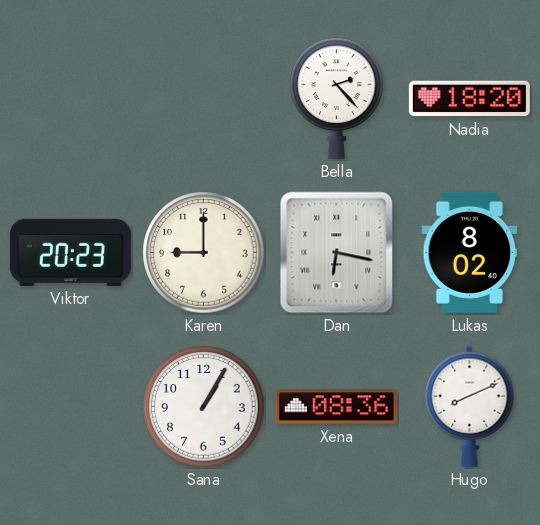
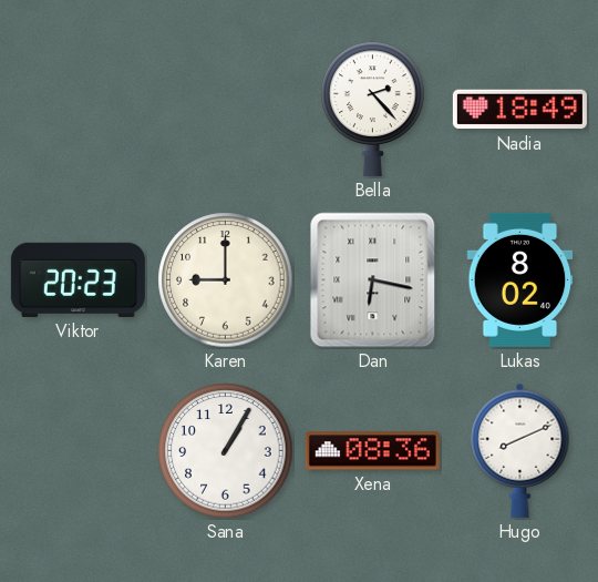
Nadia: 18:20 -> 18:49
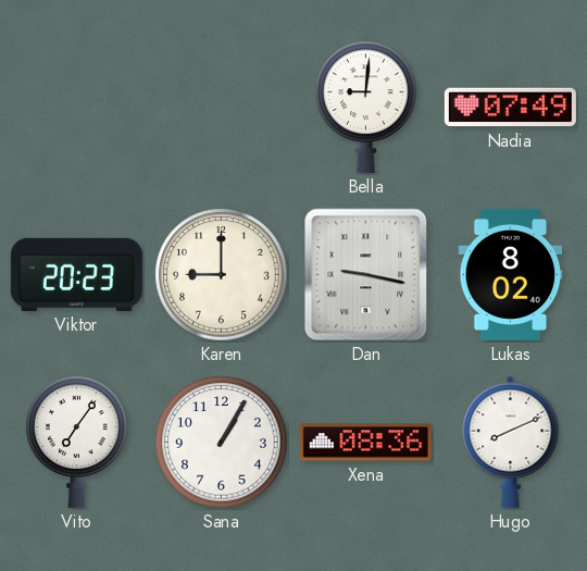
Bella: 2:23 -> 9:01
Nadia: 18:49 -> 07:49
Dan: 6:17 -> 9:17
Vito: none -> 7:06
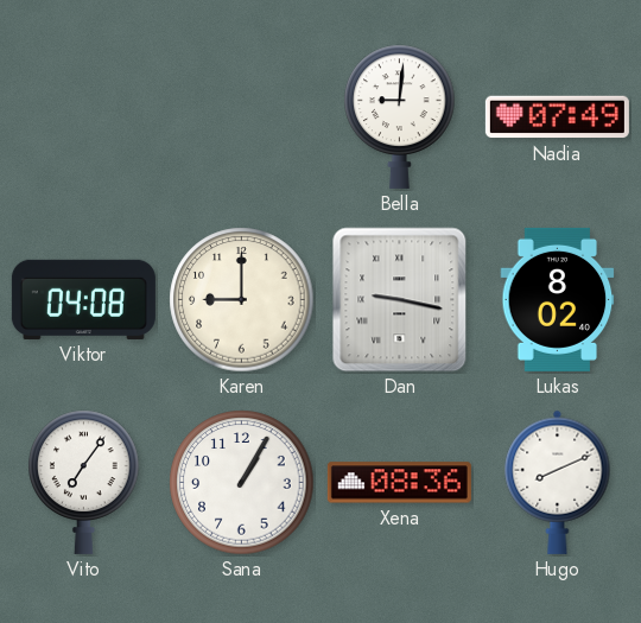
Viktor: 20:23 -> 04:08
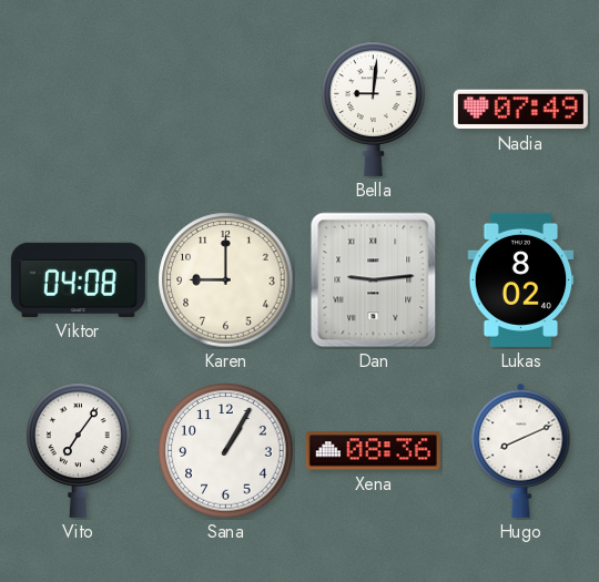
Dan: 9:17 -> 9:14
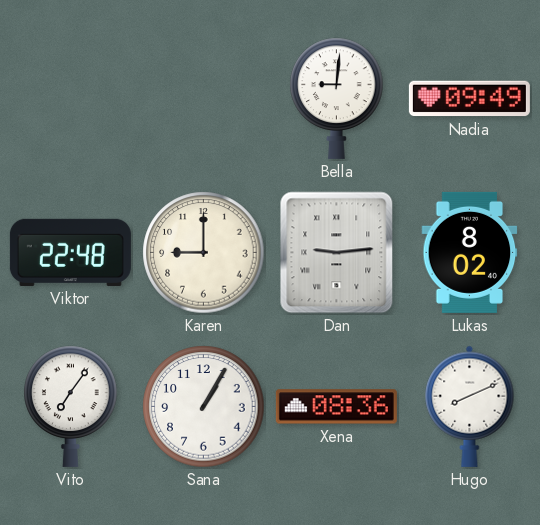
Nadia: 07:49 -> 09:49
Viktor: 04:08 -> 22:48
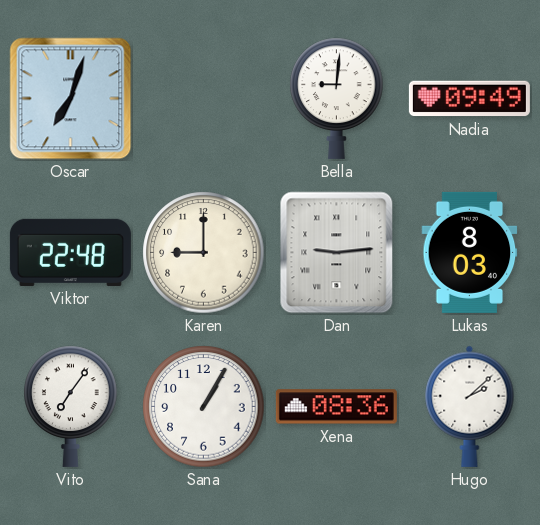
Oscar: none -> 7:03
Lukas: 8:02 -> 8:03
Hugo: 8:11 -> 2:08
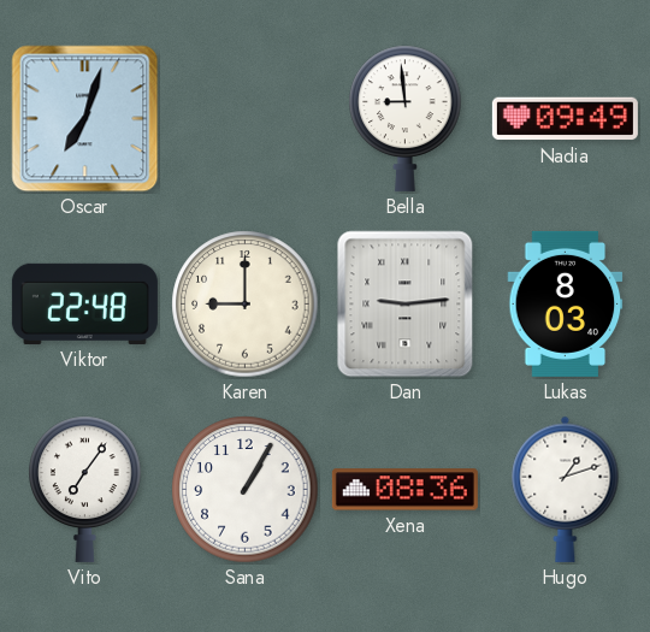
Bella: 9:01 -> 8:59
Hugo: 2:08 -> 1:12
